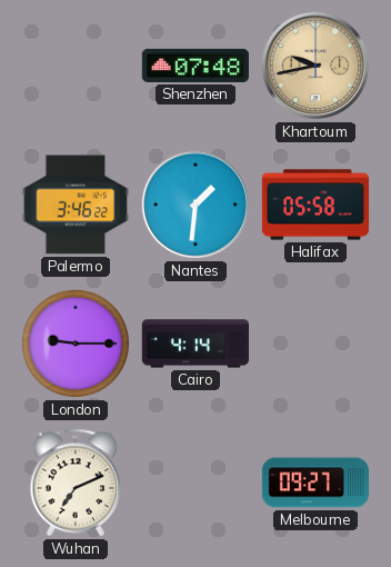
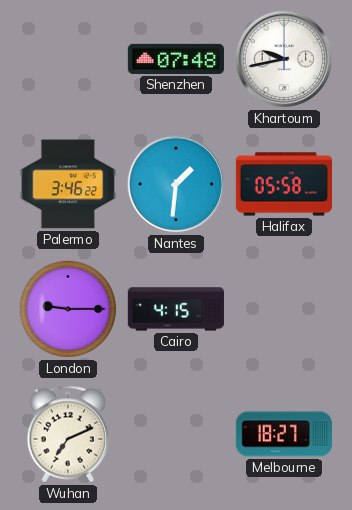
Khartoum dial: champagne -> white
Cairo: 4:14 -> 4:15
Melbourne: 09:27 -> 18:27
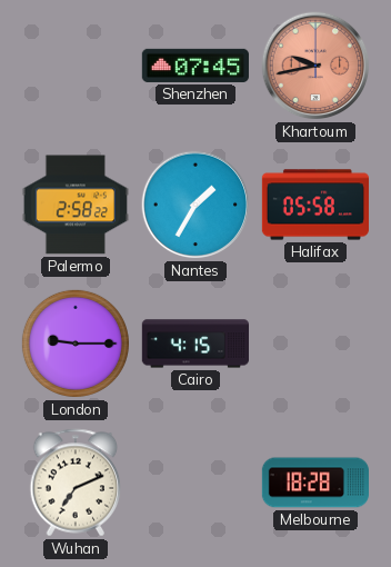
Shenzhen: 07:48 -> 07:45
Khartoum dial: white -> salmon
Palermo: 3:46 -> 2:58
Nantes: 1:31 -> 1:35
Melbourne: 18:27 -> 18:28
